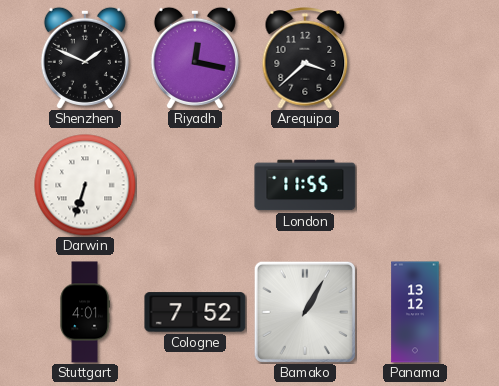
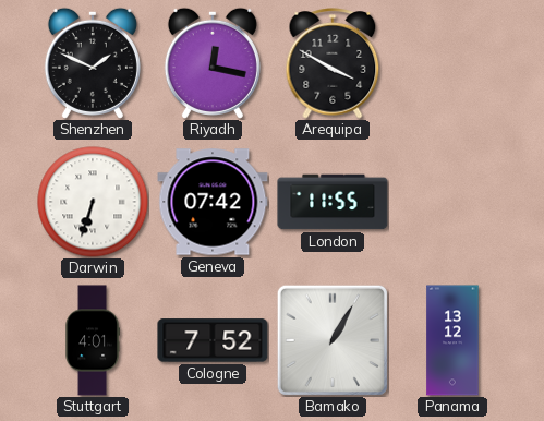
Arequipa: 3:38 -> 3:50
Geneva: none -> 07:42
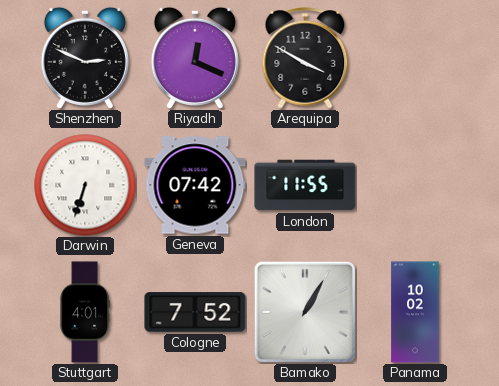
Shenzhen: 1:49 -> 2:49
Riyadh: 12:17 -> 12:19
Panama: 13:12 -> 10:02
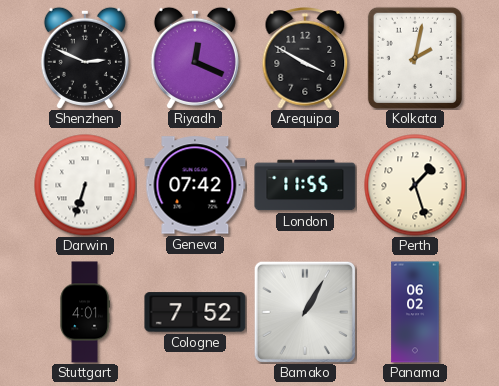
Kolkata: none -> 2:02
Perth: none -> 1:27
Panama: 10:02 -> 06:02
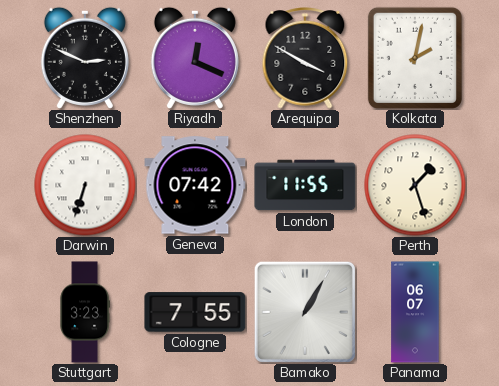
Stuttgart: 4:01 -> 3:23
Cologne: 7:52 -> 7:55
Panama: 06:02 -> 06:07
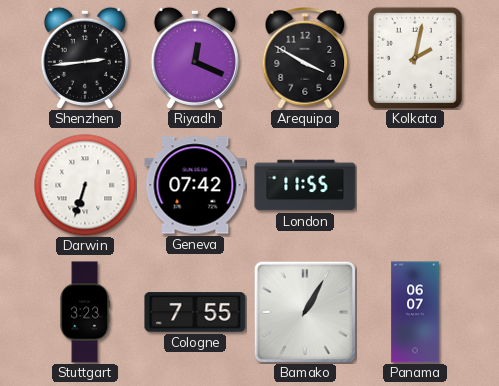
Shenzhen: 2:49 -> 2:44
Perth: 1:27 -> none
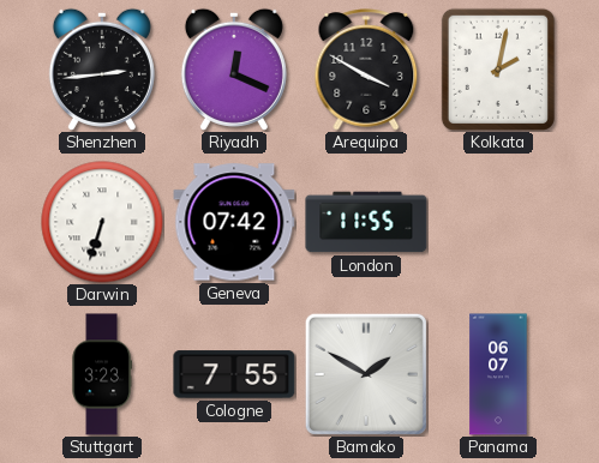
Bamako: 1:05 -> 1:50
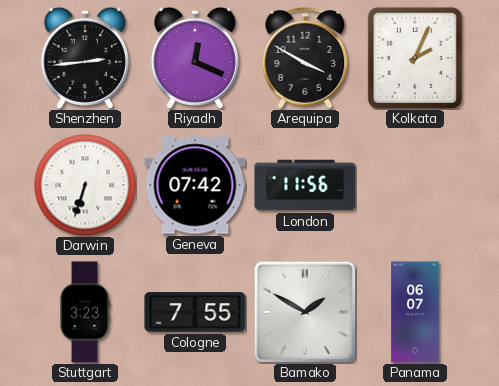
Kolkata: 2:02 -> 2:04
London: 11:55 -> 11:56
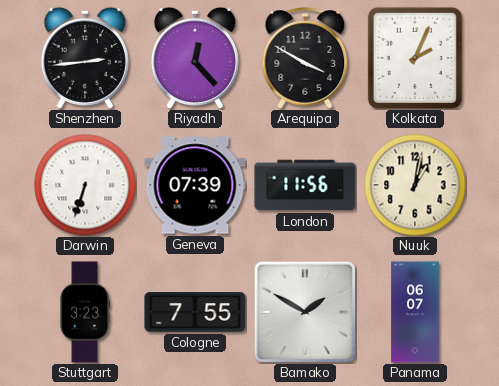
Riyadh: 12:19 -> 12:23
Geneva: 07:42 -> 07:39
Nuuk: none -> 1:02
